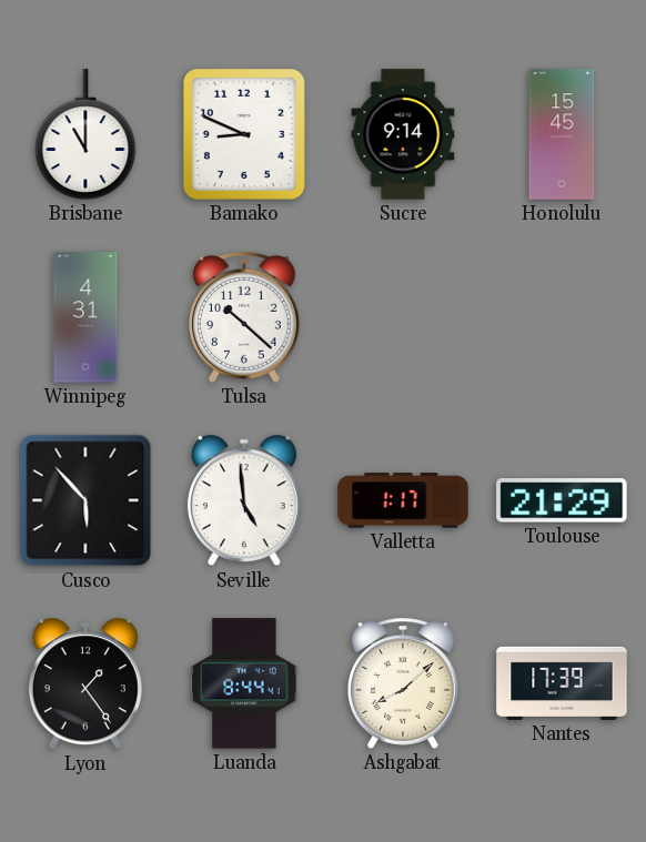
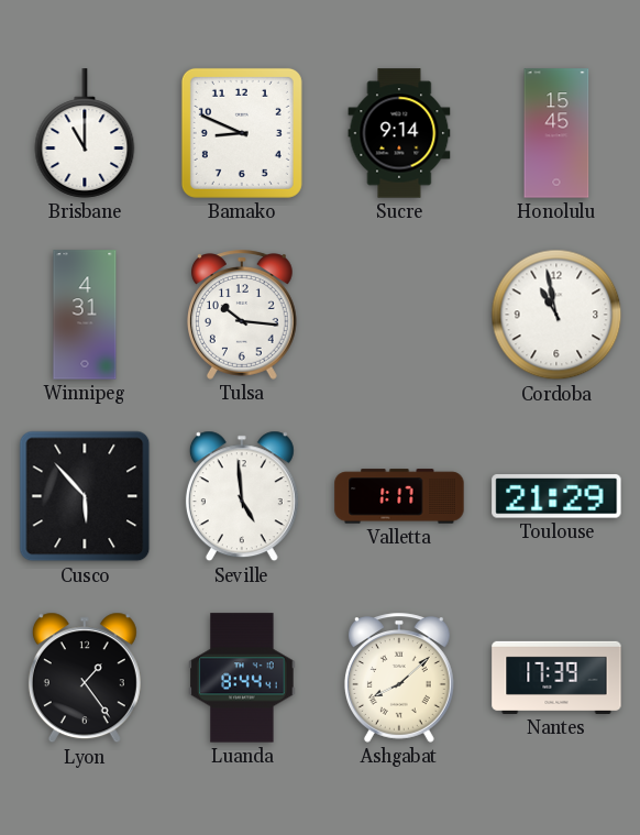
Tulsa: 10:22 -> 10:16
Cordoba: none -> 10:58
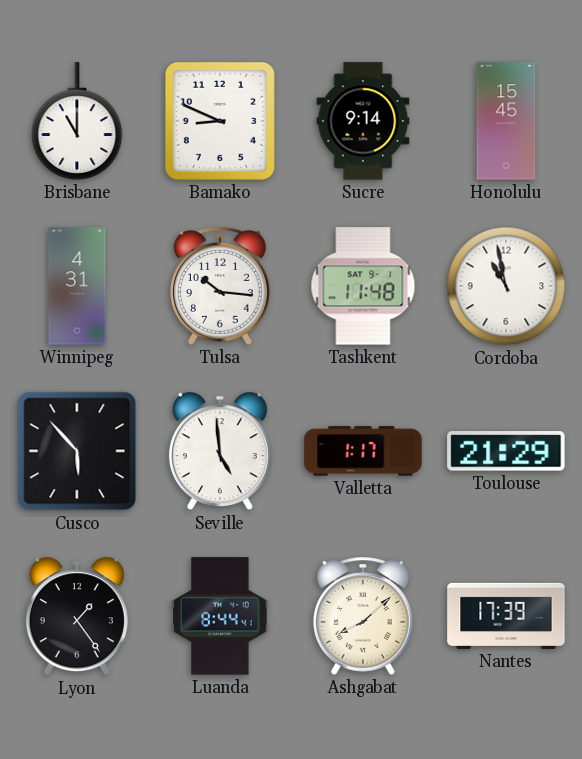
Tashkent: none -> 11:48
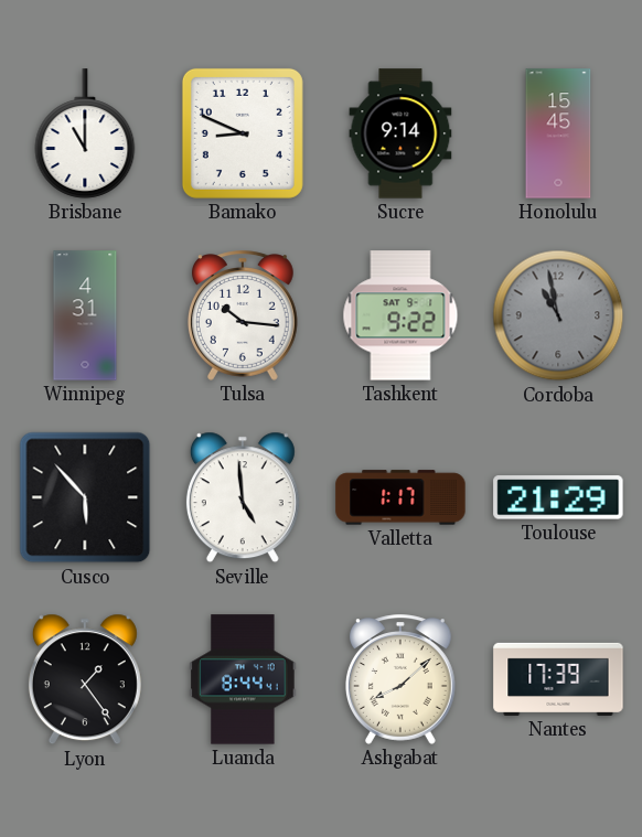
Tashkent: 11:48 -> 9:22
Cordoba dial: white -> grey
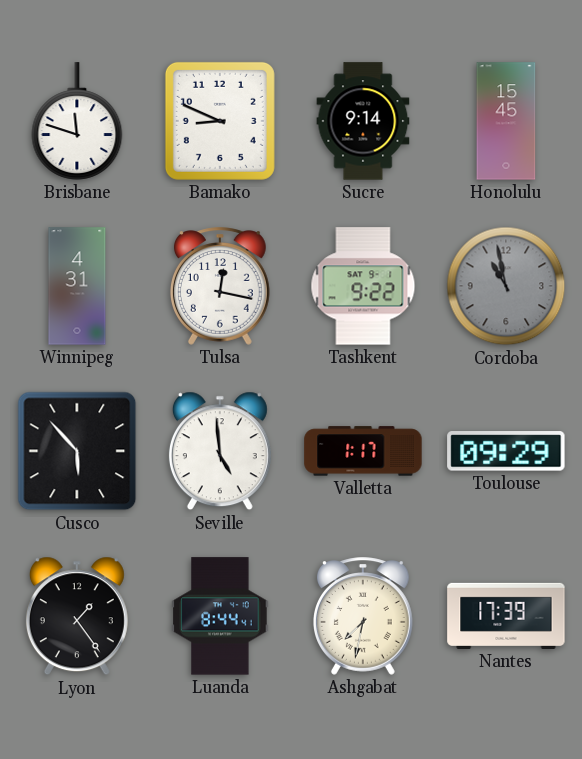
Brisbane: 11:00 -> 11:48
Tulsa: 10:16 -> 12:17
Toulouse: 21:29 -> 09:29
Ashgabat: 8:08 -> 7:32
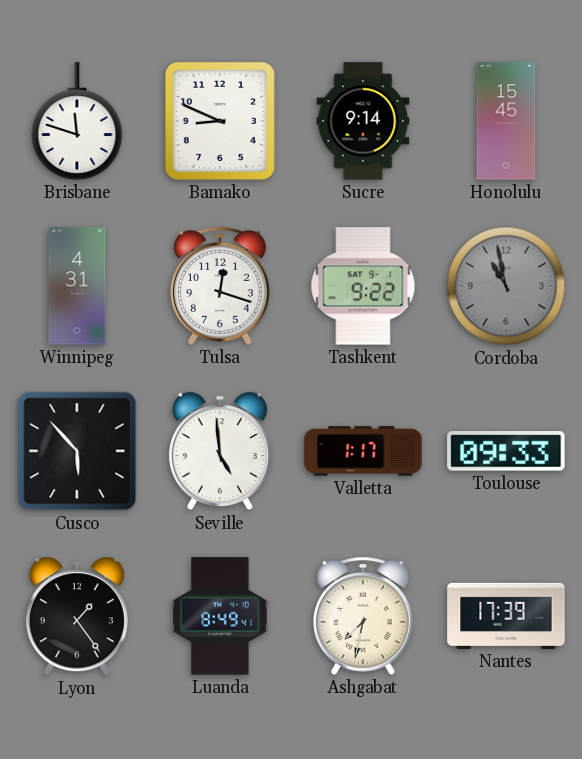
Tulsa: 12:17 -> 12:18
Toulouse: 09:29 -> 09:33
Luanda: 8:44 -> 8:49
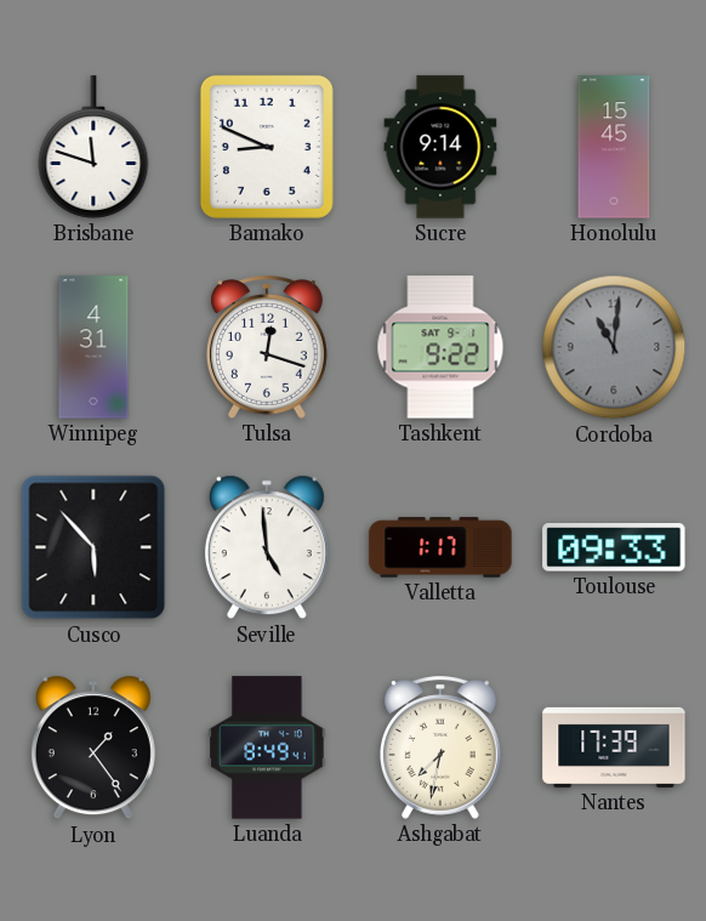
Cordoba: 10:58 -> 11:01
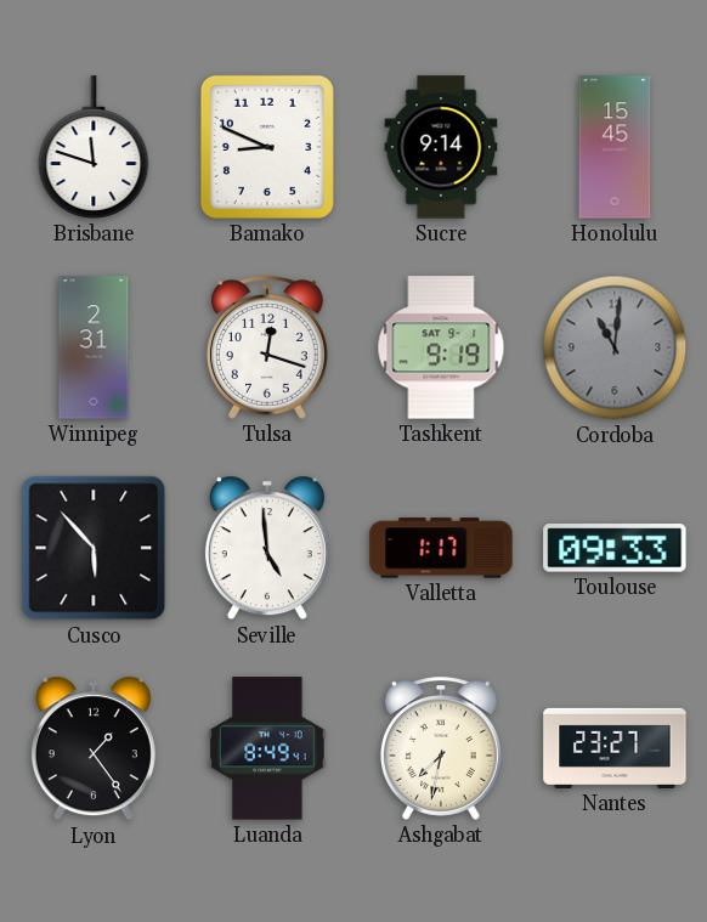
Winnipeg: 4:31 -> 2:31
Tashkent: 9:22 -> 9:19
Nantes: 17:39 -> 23:27
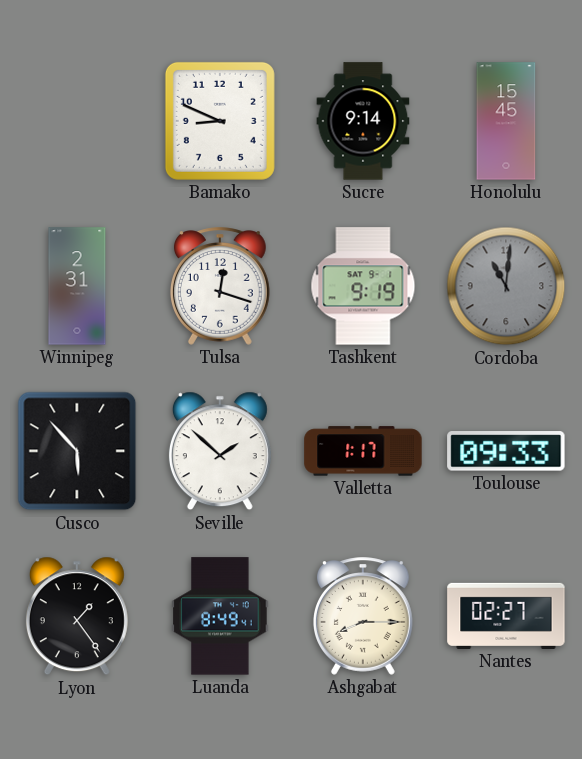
Brisbane: 11:48 -> none
Seville: 4:59 -> 1:52
Ashgabat: 7:32 -> 8:15
Nantes: 23:27 -> 02:27
